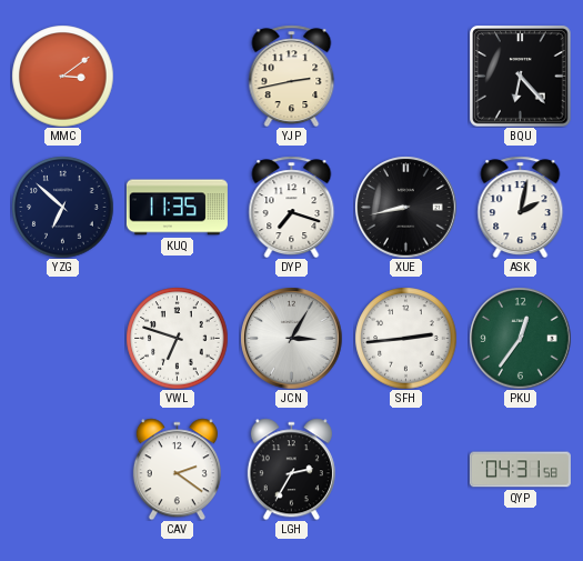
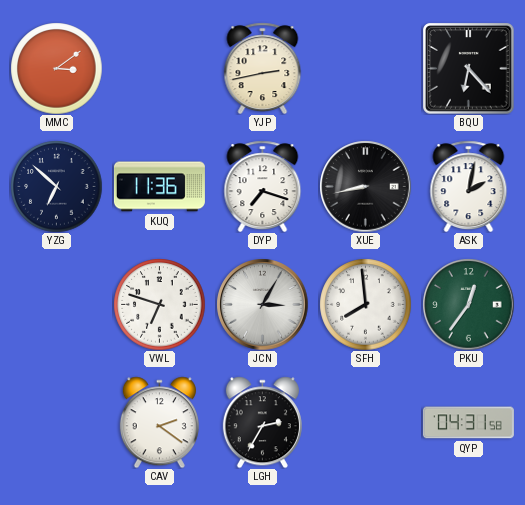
KUQ: 11:35 -> 11:36
SFH: 2:44 -> 7:59
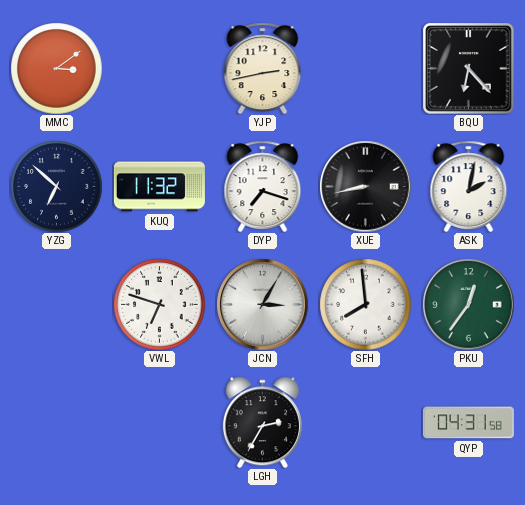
KUQ: 11:36 -> 11:32
CAV: 2:21 -> none
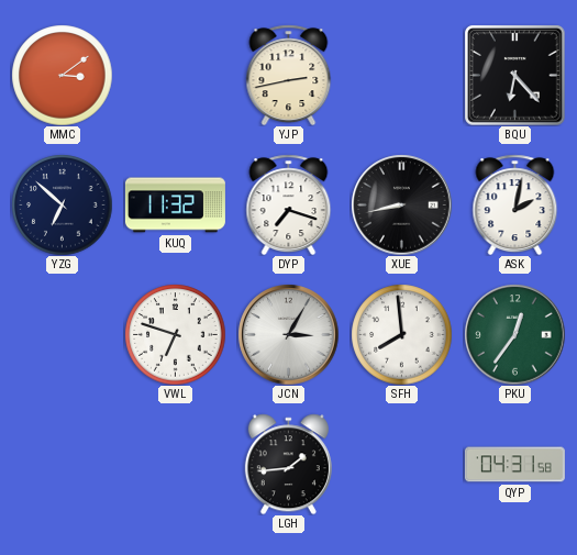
LGH: 2:35 -> 1:44
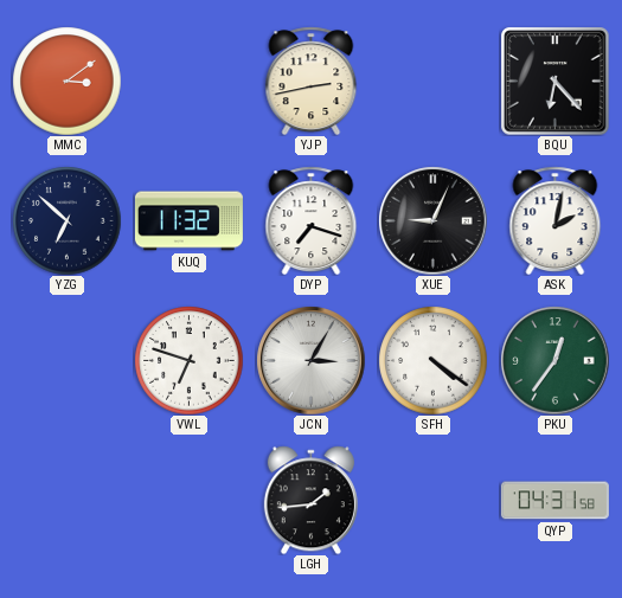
XUE: 8:43 -> 9:04
SFH: 7:59 -> 4:21
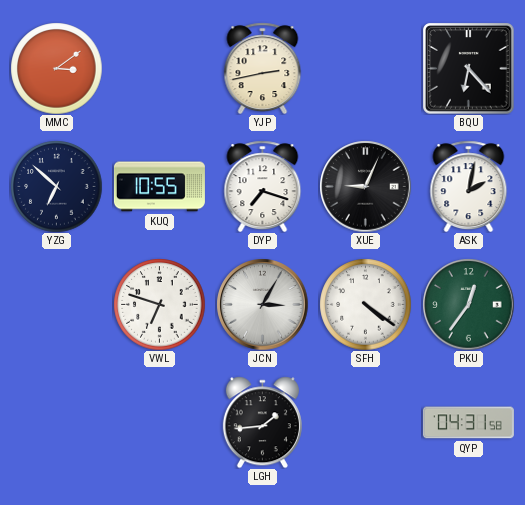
KUQ: 11:32 -> 10:55
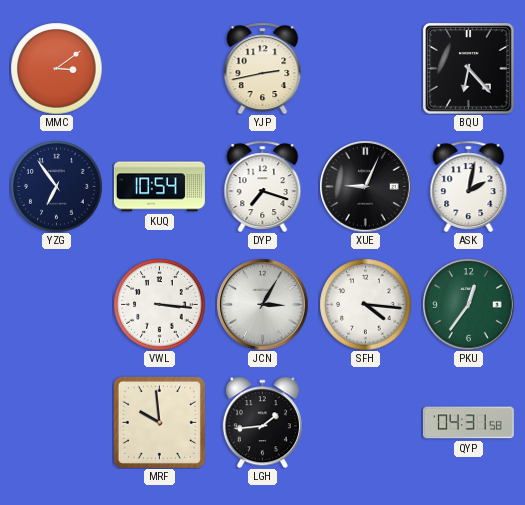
YZG: 6:52 -> 6:54
KUQ: 10:55 -> 10:54
VWL: 6:48 -> 3:16
SFH: 4:21 -> 4:16
MRF: none -> 9:59
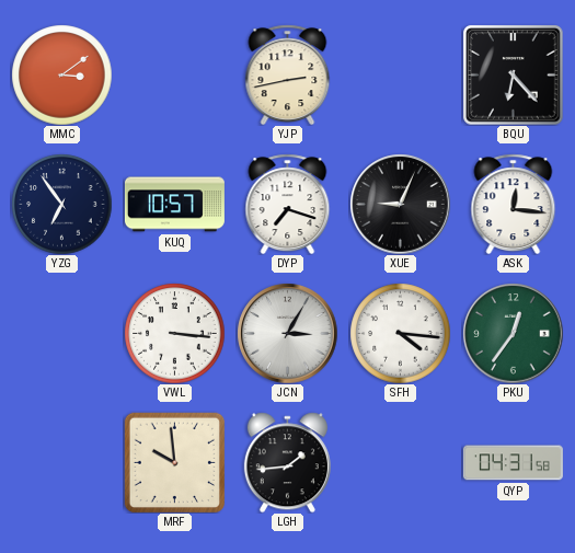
KUQ: 10:54 -> 10:57
ASK: 2:02 -> 12:16
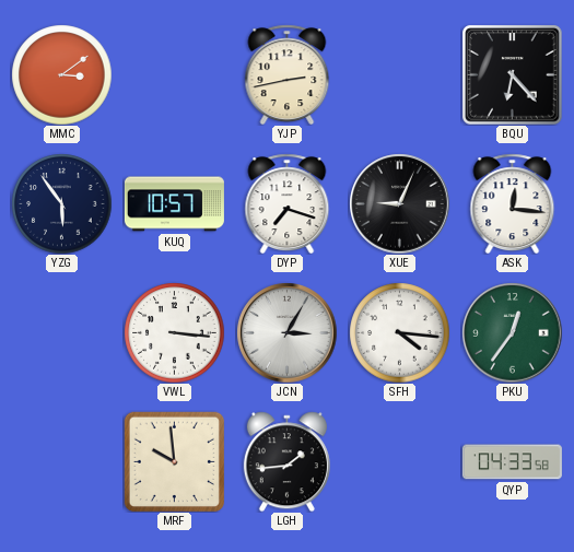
YZG: 6:54 -> 5:54
QYP: 04:31 -> 04:33
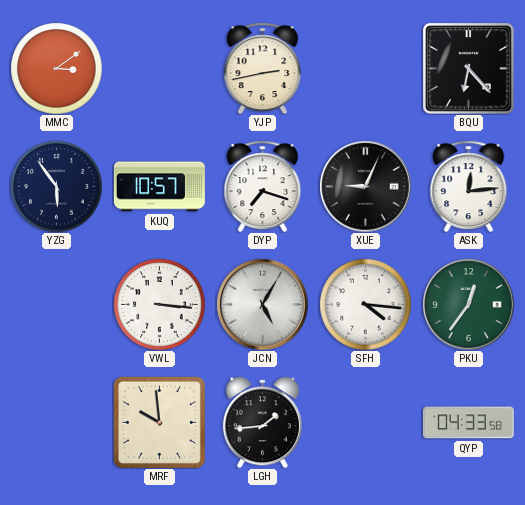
ASK: 12:16 -> 12:14
JCN: 3:05 -> 5:05
